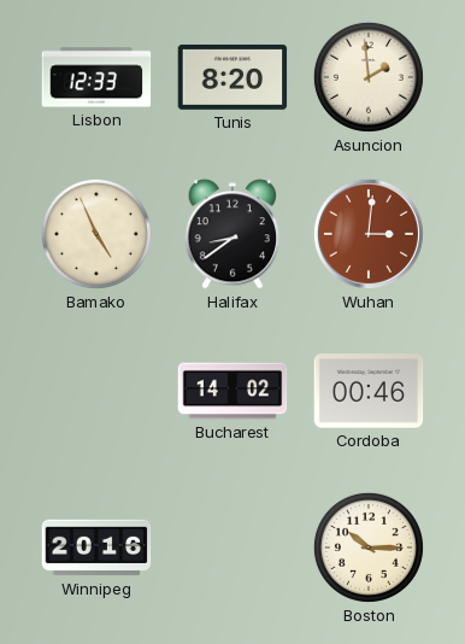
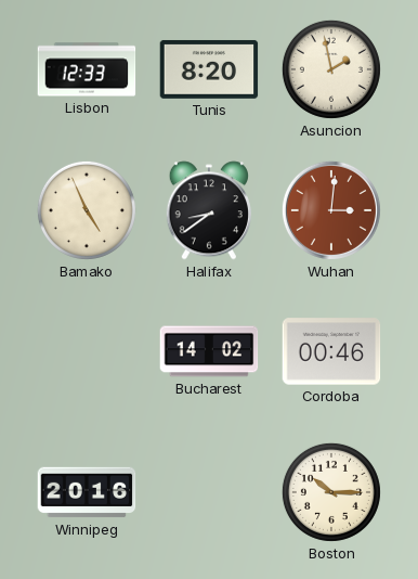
Asuncion: 1:59 -> 1:58
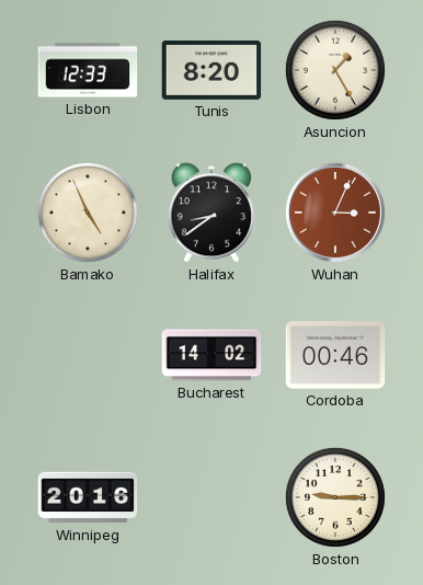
Asuncion: 1:58 -> 1:25
Wuhan: 3:01 -> 3:04
Boston: 10:15 -> 9:15
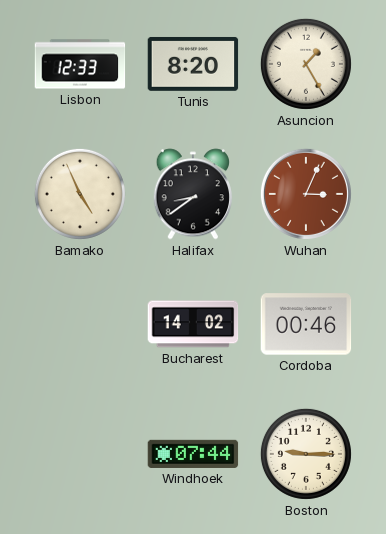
Winnipeg: 20:16 -> none
Windhoek: none -> 07:44
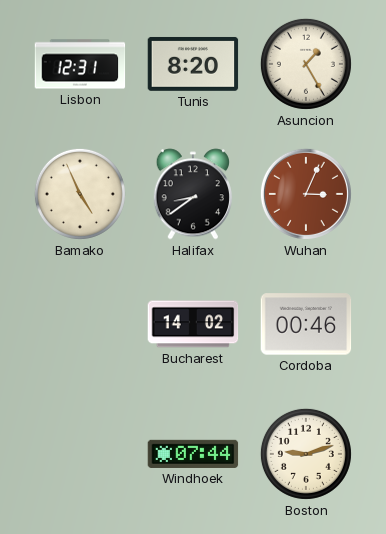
Lisbon: 12:33 -> 12:31
Boston: 9:15 -> 9:12
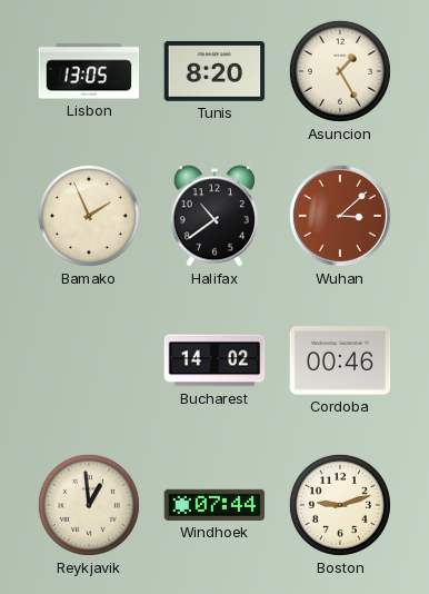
Lisbon: 12:31 -> 13:05
Bamako: 4:56 -> 1:56
Halifax: 8:39 -> 10:39
Wuhan: 3:04 -> 3:08
Reykjavik: none -> 12:59
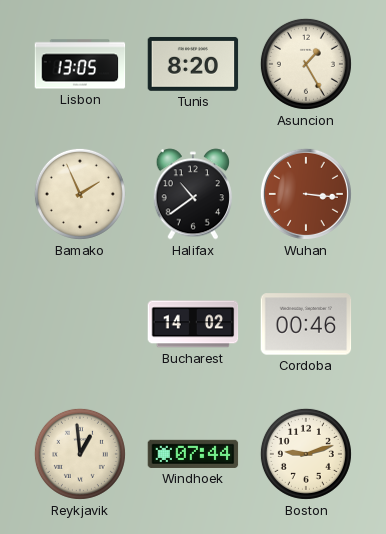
Wuhan: 3:08 -> 3:16
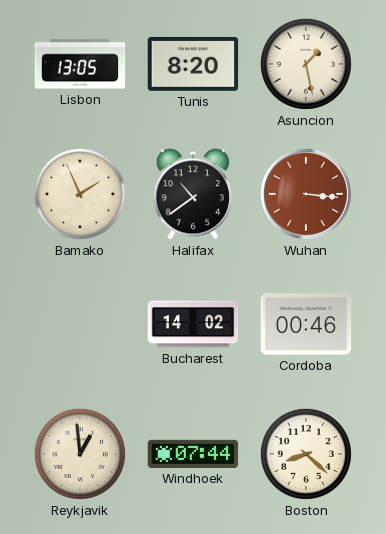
Asuncion: 1:25 -> 1:28
Boston: 9:12 -> 8:22
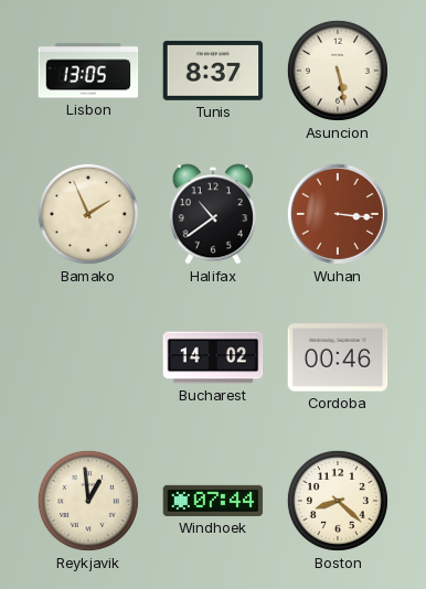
Tunis: 8:20 -> 8:37
Asuncion: 1:28 -> 5:28
